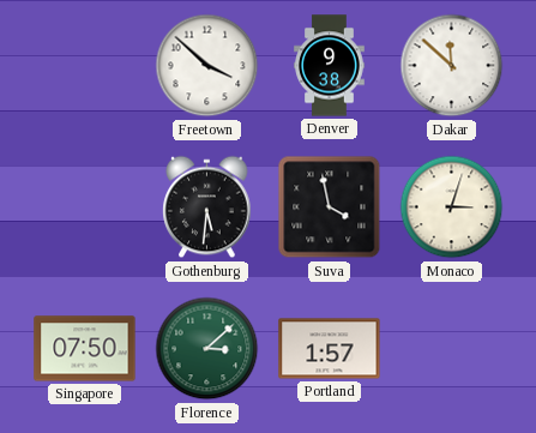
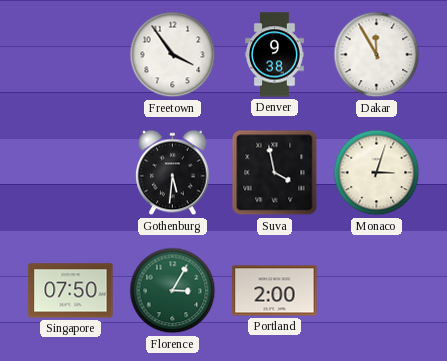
Freetown: 3:52 -> 3:54
Dakar: 11:52 -> 11:55
Florence: 3:08 -> 3:05
Portland: 1:57 -> 2:00
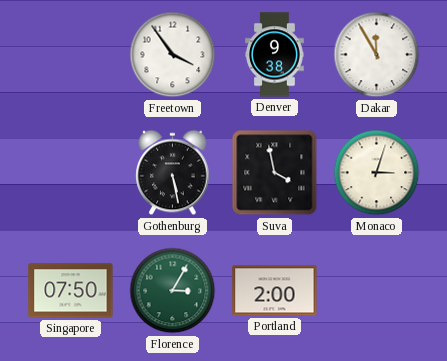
Gothenburg: 5:31 -> 5:28
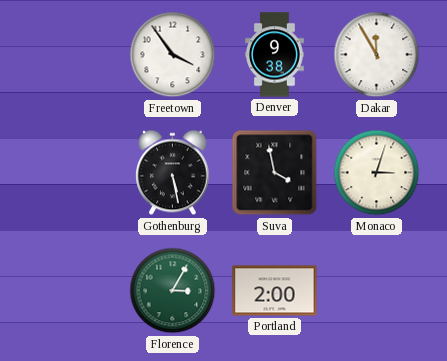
Singapore: 07:50 -> none
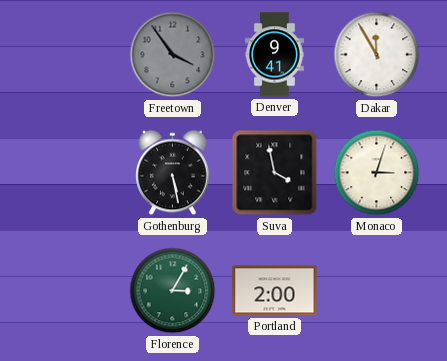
Freetown dial: white -> grey
Denver: 9:38 -> 9:41
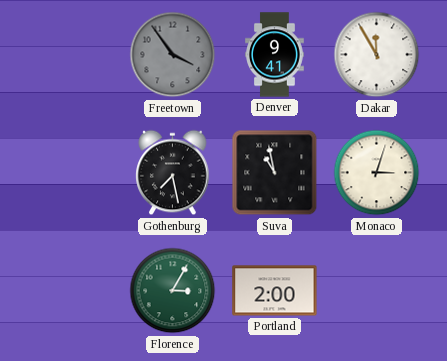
Gothenburg: 5:28 -> 7:28
Suva: 3:58 -> 10:58
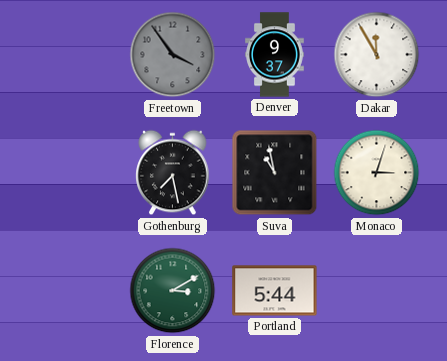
Denver: 9:41 -> 9:37
Florence: 3:05 -> 3:10
Portland: 2:00 -> 5:44
